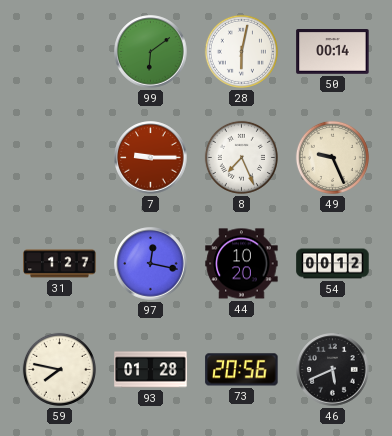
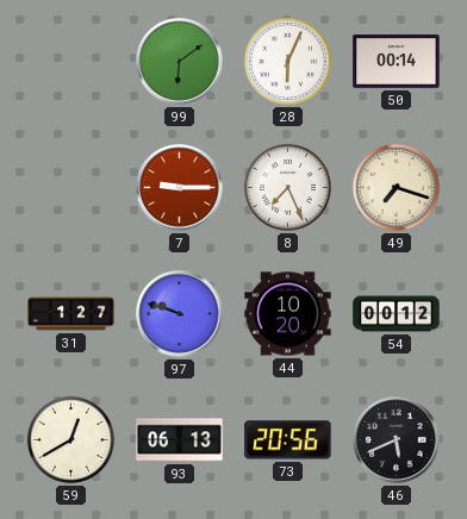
28: 6:02 -> 6:04
49: 9:26 -> 7:18
97: 12:17 -> 9:48
59: 7:47 -> 12:40
93: 01:28 -> 06:13
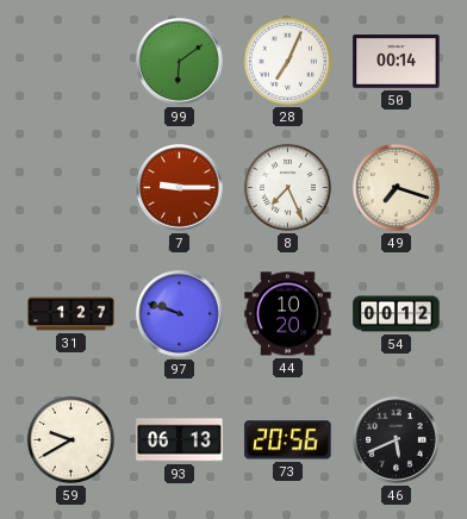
28: 6:04 -> 7:04
59: 12:40 -> 9:40
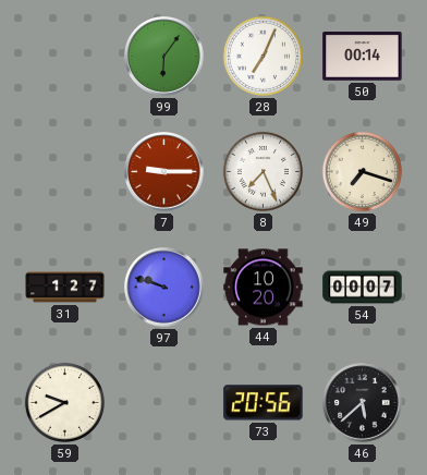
99: 6:09 -> 6:06
54: 00:12 -> 00:07
93: 06:13 -> none
46: 5:41 -> 5:38
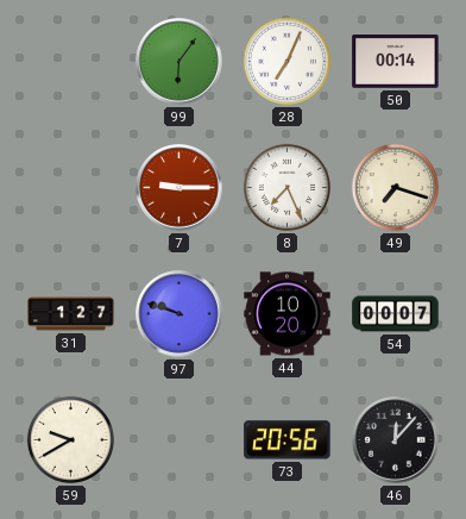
46: 5:38 -> 12:07
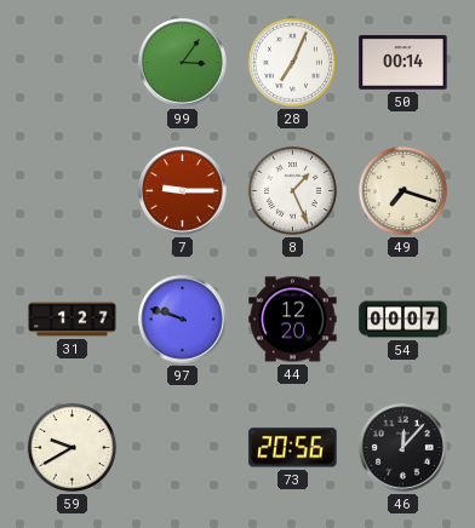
99: 6:06 -> 3:06
8: 7:26 -> 1:26
44: 10:20 -> 12:20
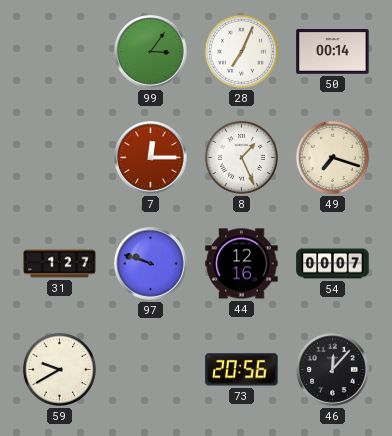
7: 9:15 -> 12:15
44: 12:20 -> 12:16
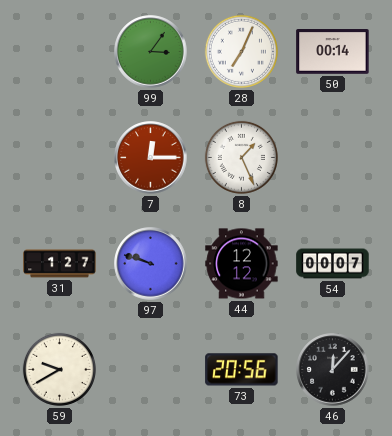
49: 7:18 -> none
44: 12:16 -> 12:12
